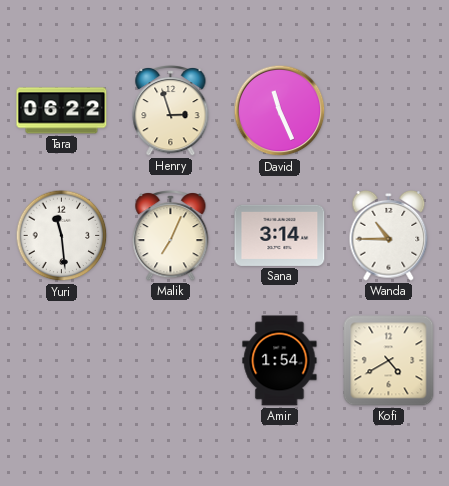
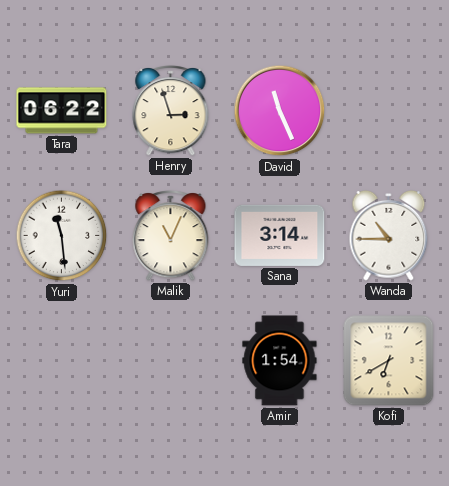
Malik: 7:04 -> 11:04
Kofi: 4:40 -> 6:40
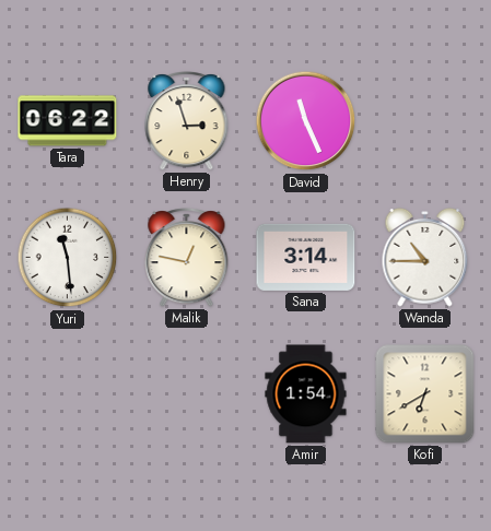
Malik: 11:04 -> 12:47
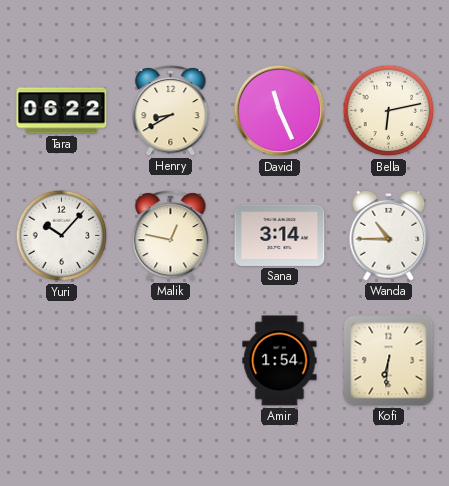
Henry: 2:57 -> 8:40
Bella: none -> 6:13
Yuri: 11:29 -> 10:07
Kofi: 6:40 -> 6:31
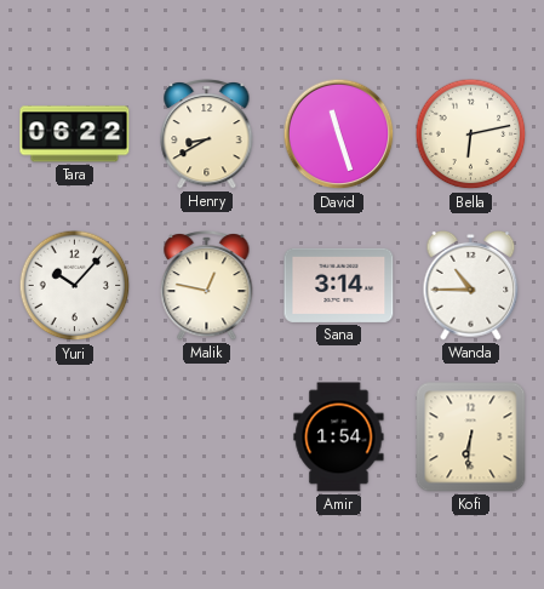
David: 11:26 -> 11:27
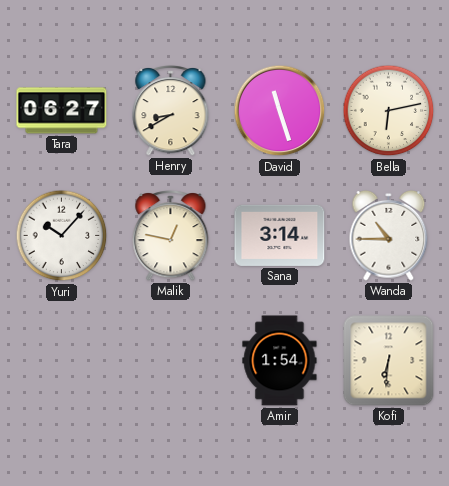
Tara: 06:22 -> 06:27
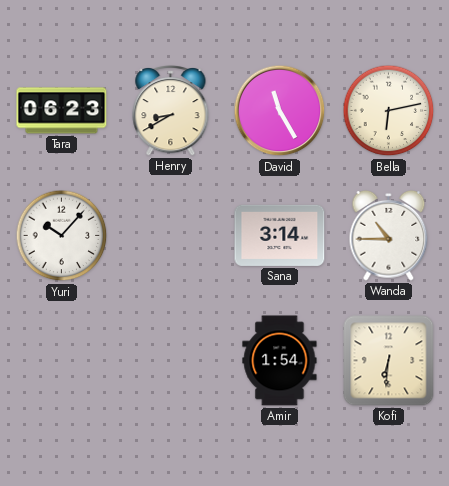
Tara: 06:27 -> 06:23
David: 11:27 -> 11:25
Malik: 12:47 -> none
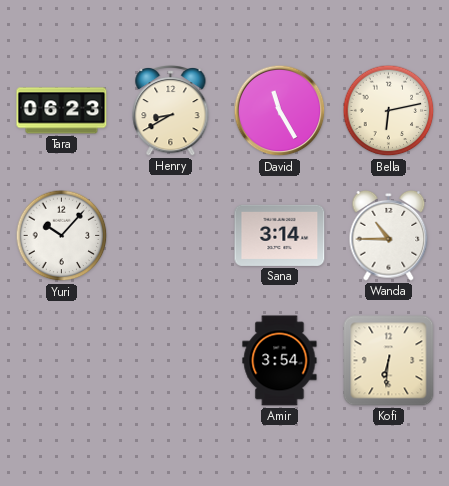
Amir: 1:54 -> 3:54
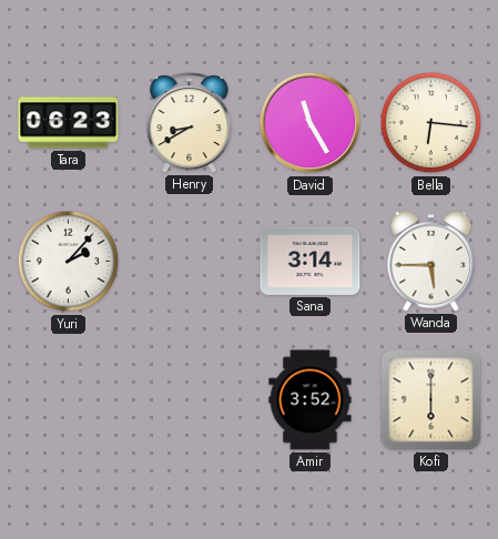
Bella: 6:13 -> 6:16
Yuri: 10:07 -> 2:07
Wanda: 10:45 -> 5:45
Amir: 3:54 -> 3:52
Kofi: 6:31 -> 6:00
